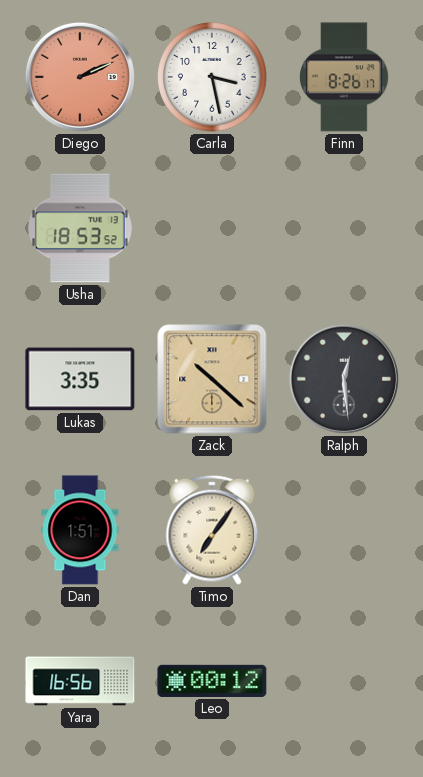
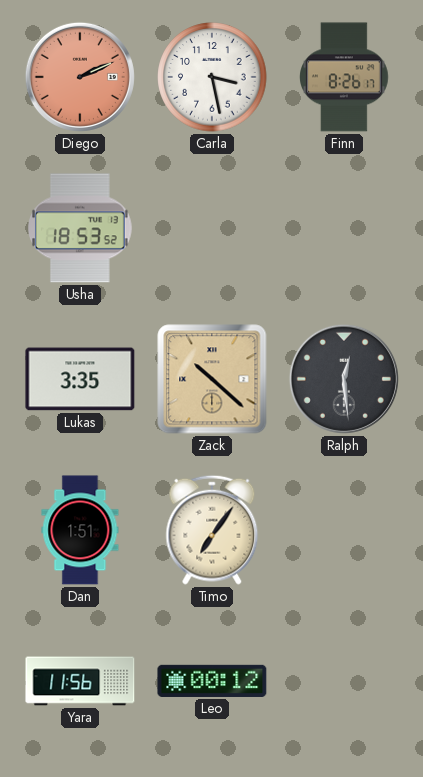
Yara: 16:56 -> 11:56
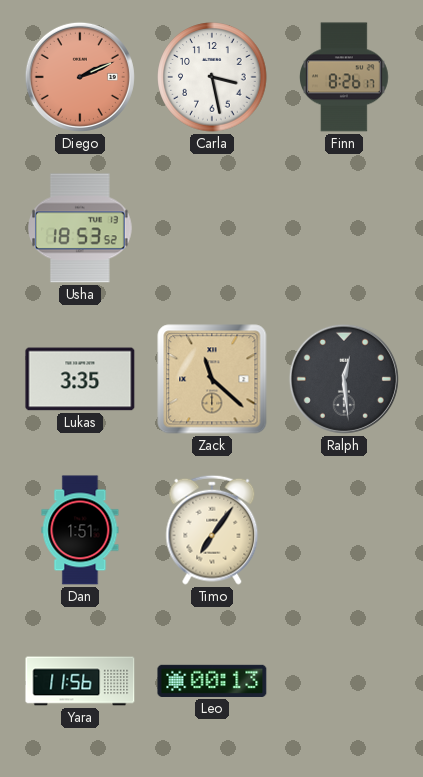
Zack: 10:22 -> 11:22
Leo: 00:12 -> 00:13
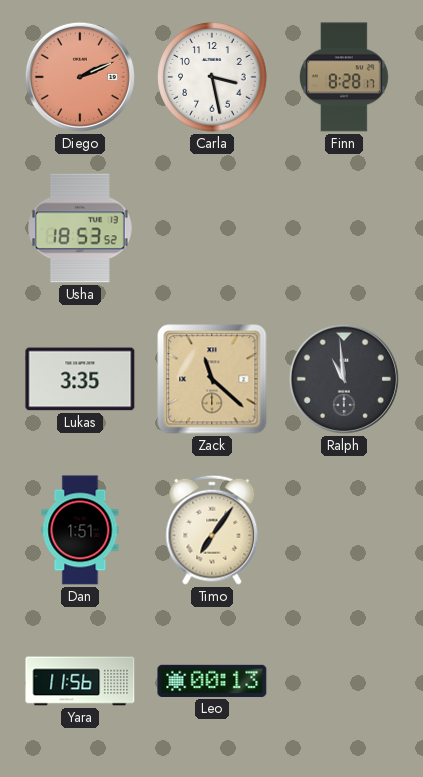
Finn: 8:26 -> 8:28
Ralph: 12:29 -> 10:59
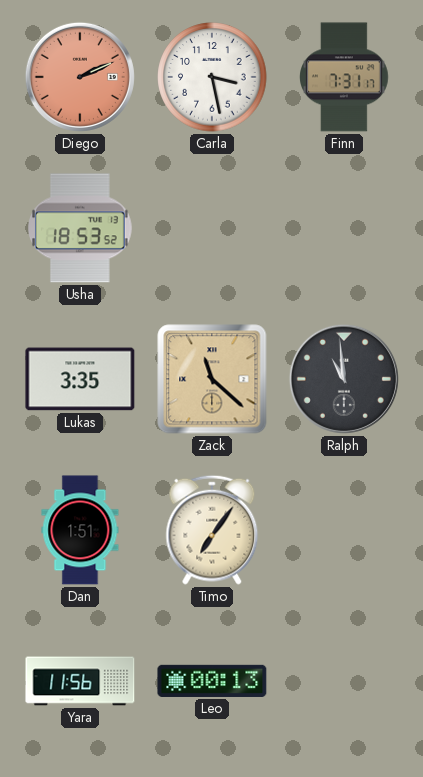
Finn: 8:28 -> 7:31
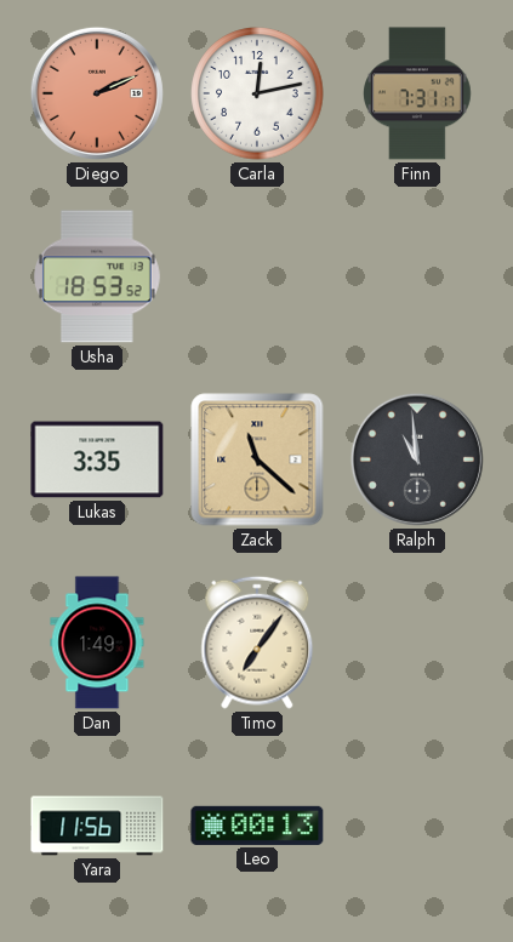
Carla: 3:28 -> 12:13
Dan: 1:51 -> 1:49
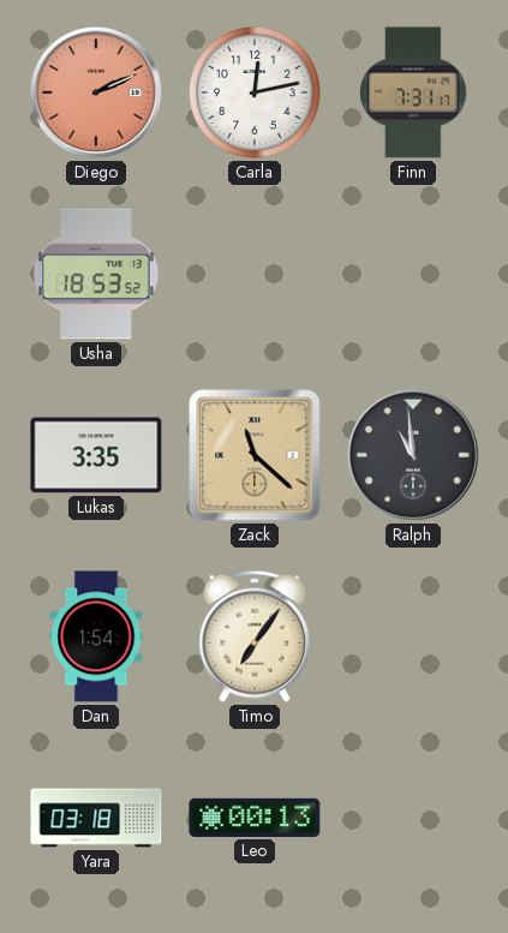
Dan: 1:49 -> 1:54
Yara: 11:56 -> 03:18
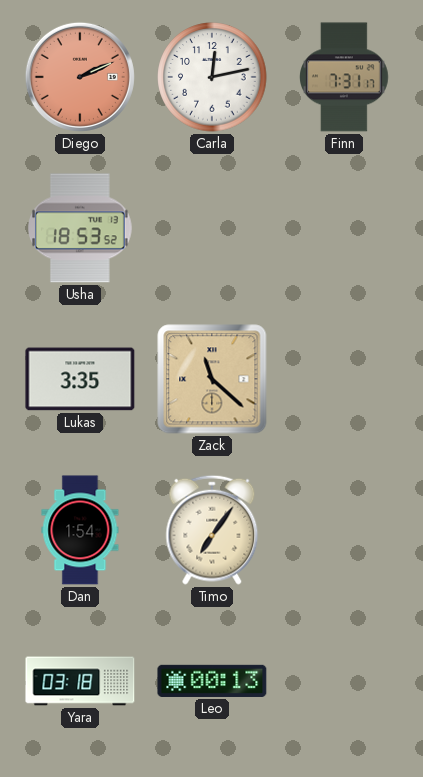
Ralph: 10:59 -> none
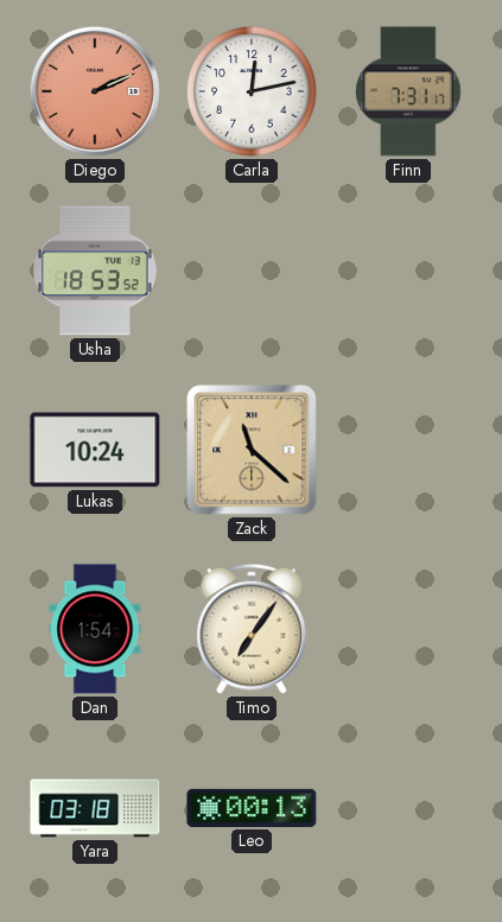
Lukas: 3:35 -> 10:24
